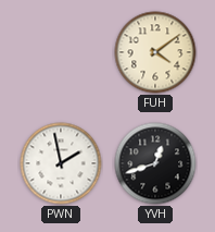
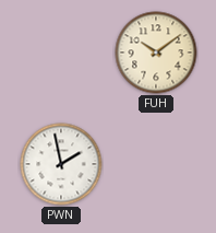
FUH: 4:09 -> 10:09
YVH: 12:42 -> none
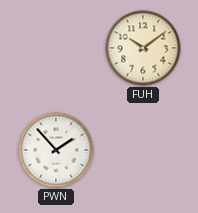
PWN: 1:58 -> 1:53
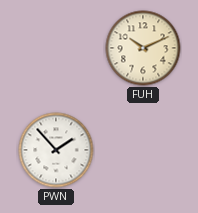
FUH: 10:09 -> 10:11
